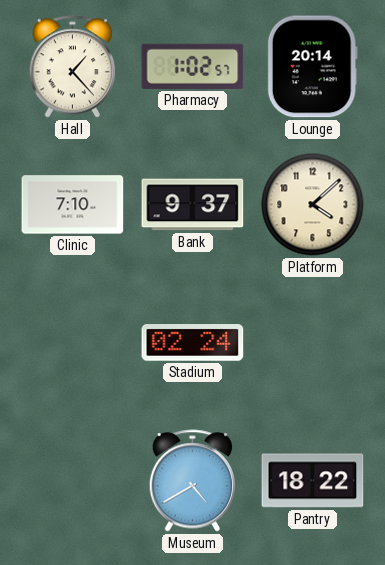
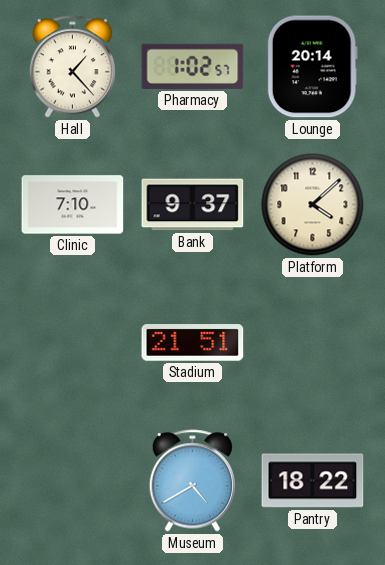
Stadium: 02:24 -> 21:51
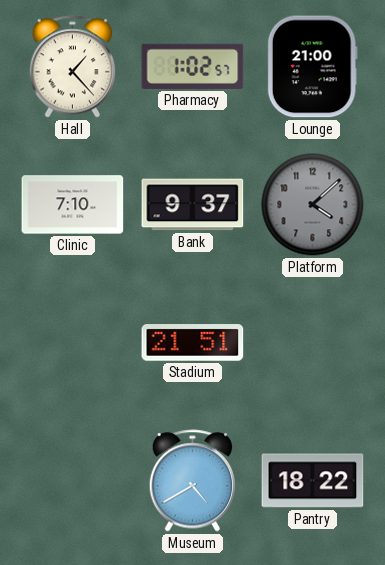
Lounge: 20:14 -> 21:00
Platform dial: cream -> grey
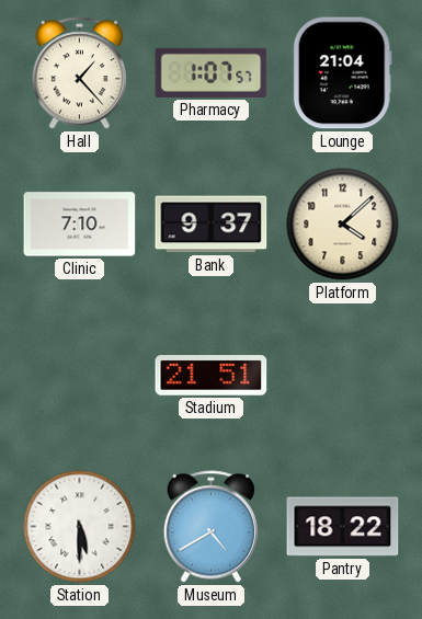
Pharmacy: 1:02 -> 1:07
Lounge: 21:00 -> 21:04
Platform dial: grey -> cream
Station: none -> 5:30
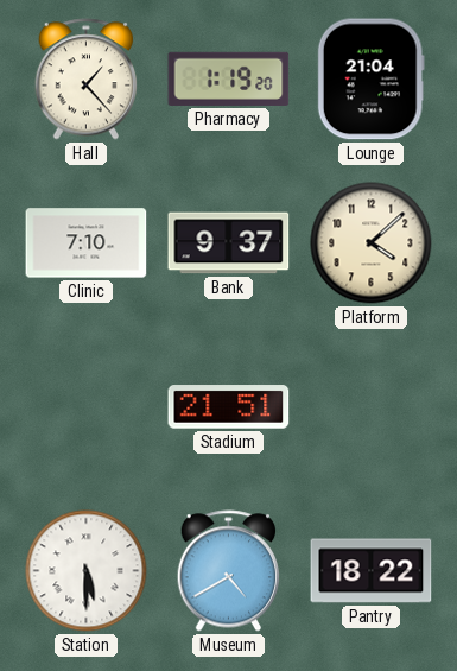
Pharmacy: 1:07 -> 1:19
